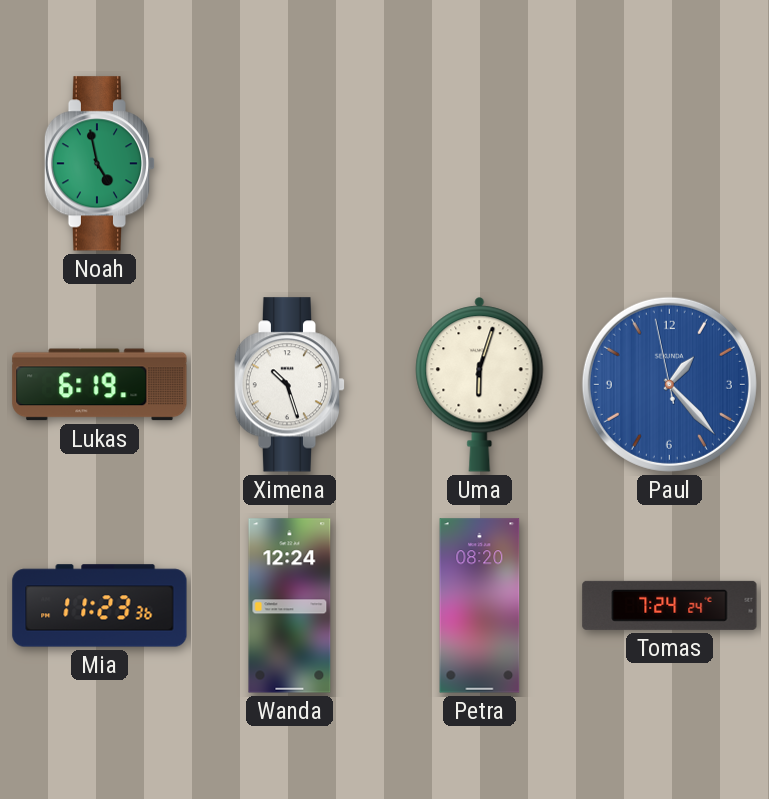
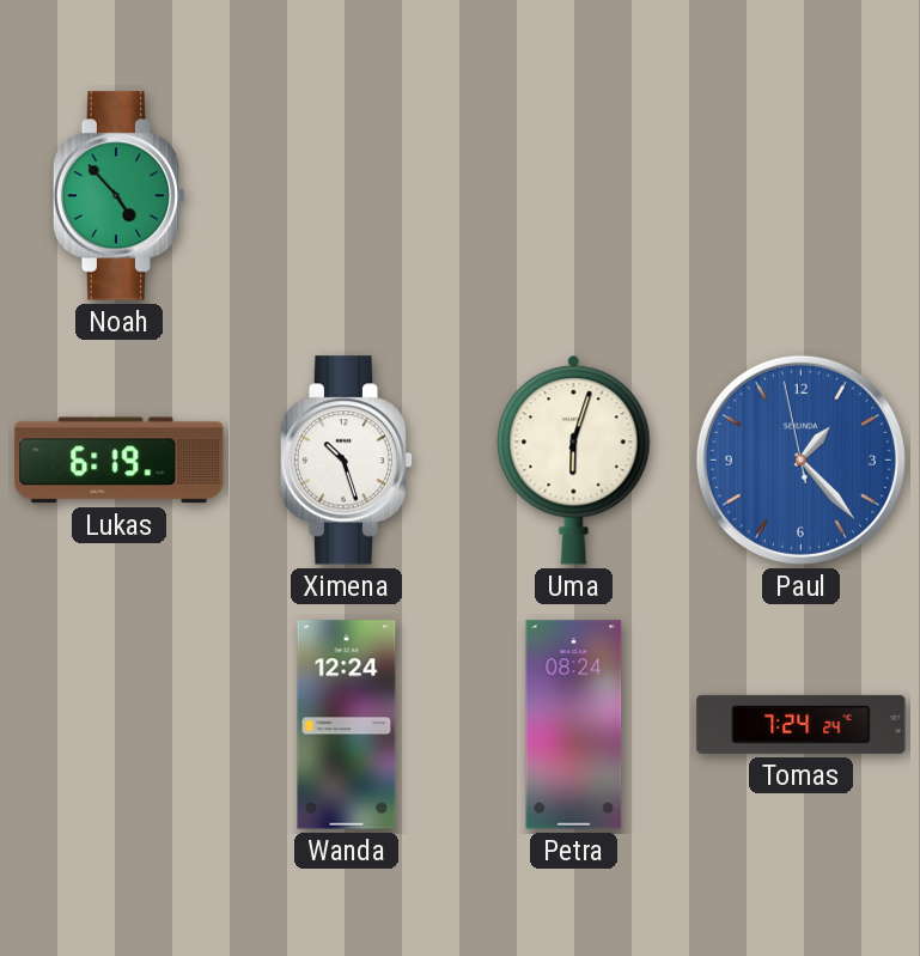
Noah: 4:58 -> 4:53
Mia: 11:23 -> none
Petra: 08:20 -> 08:24
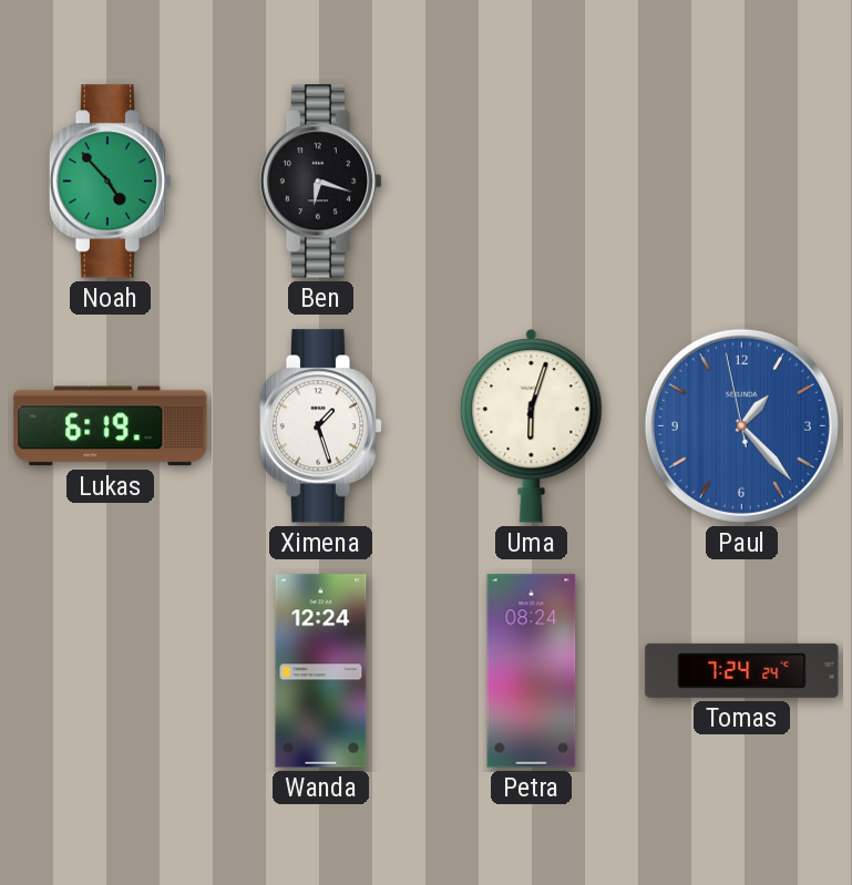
Ben: none -> 6:18
Ximena: 10:27 -> 1:27
